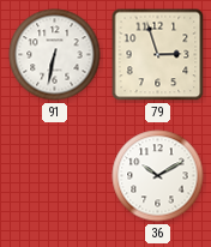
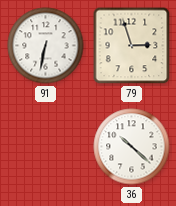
36: 10:10 -> 10:22
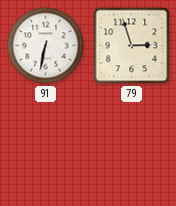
36: 10:22 -> none
